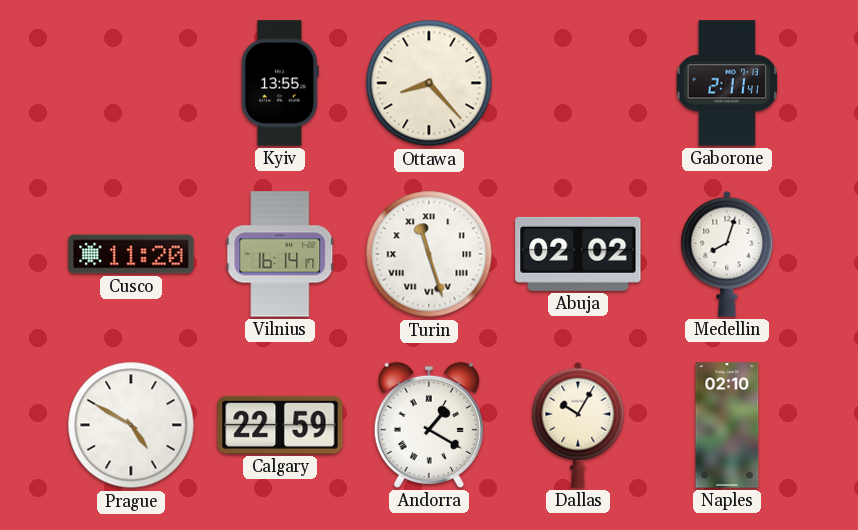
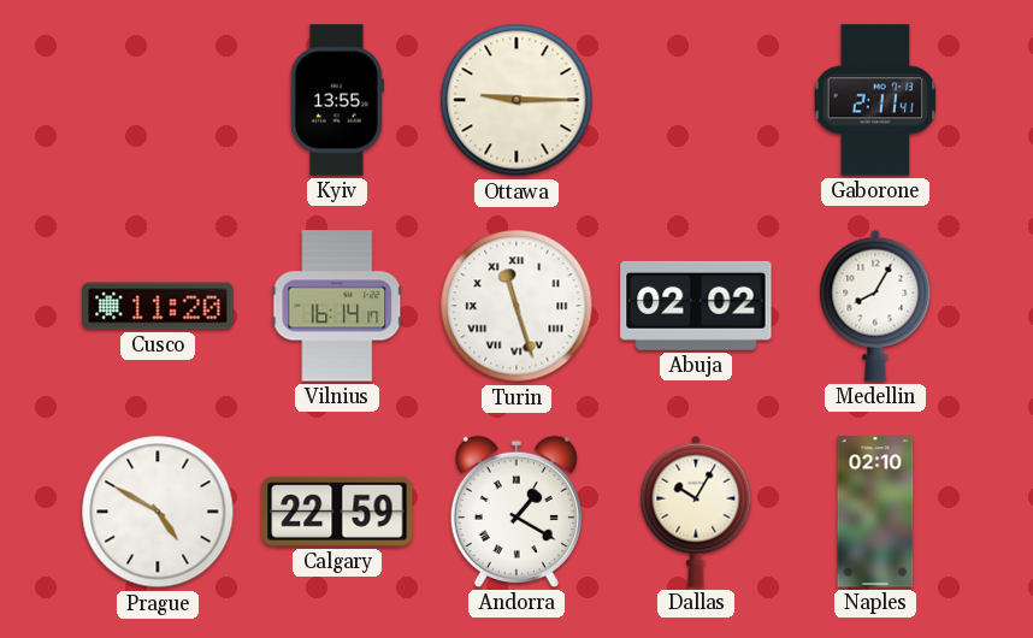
Ottawa: 8:23 -> 9:15
Medellin: 8:03 -> 8:05
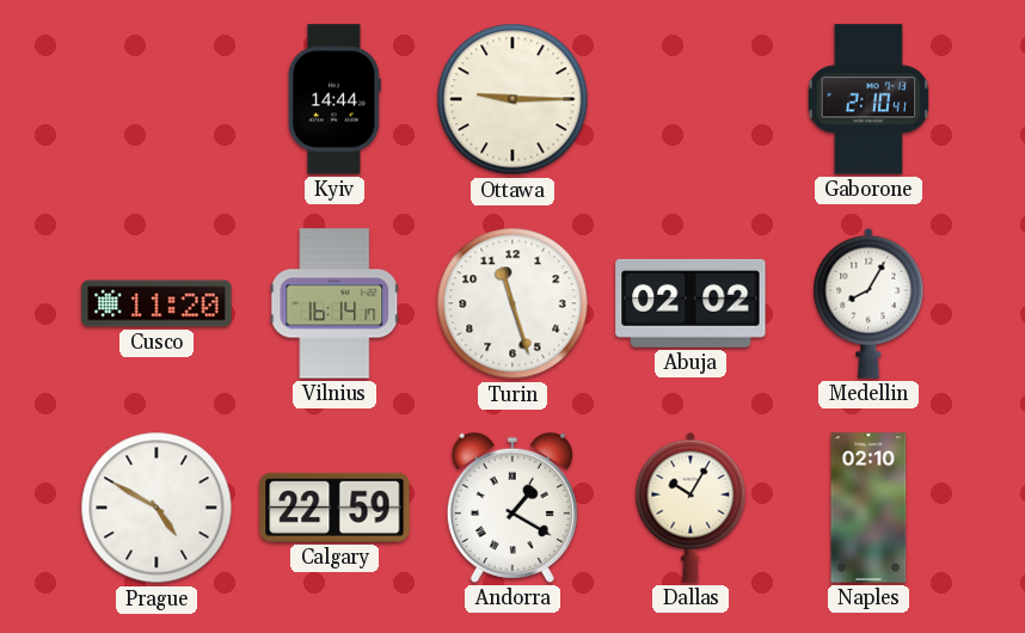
Kyiv: 13:55 -> 14:44
Gaborone: 2:11 -> 2:10
Turin numerals: Roman -> Arabic
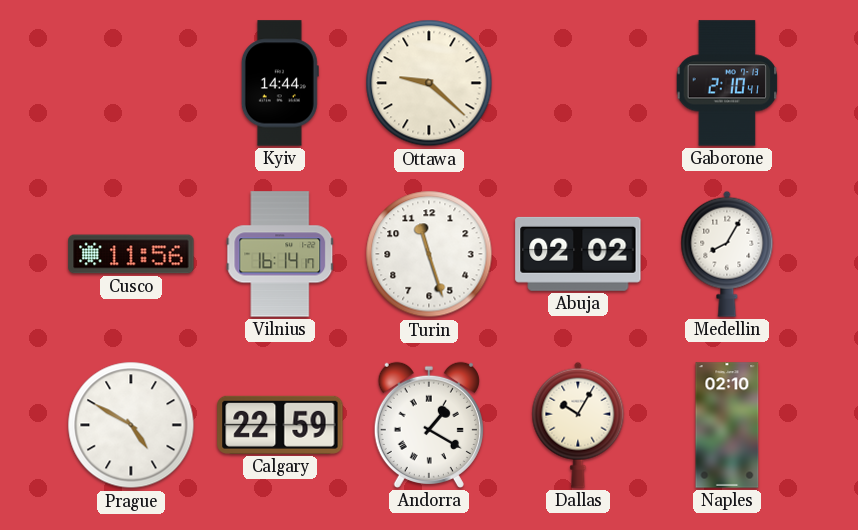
Ottawa: 9:15 -> 9:22
Cusco: 11:20 -> 11:56
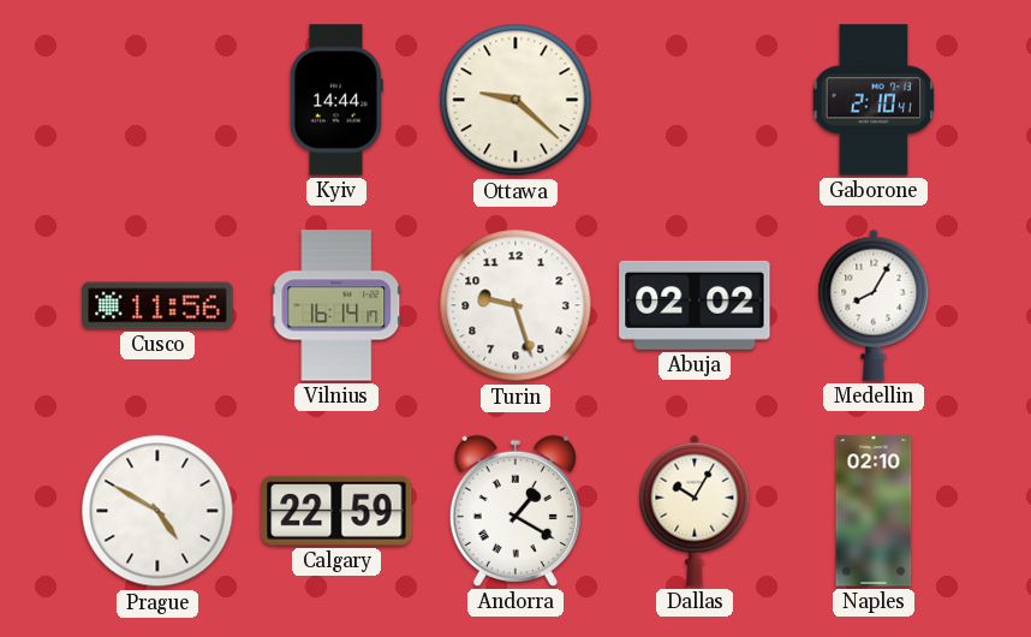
Turin: 11:27 -> 9:27
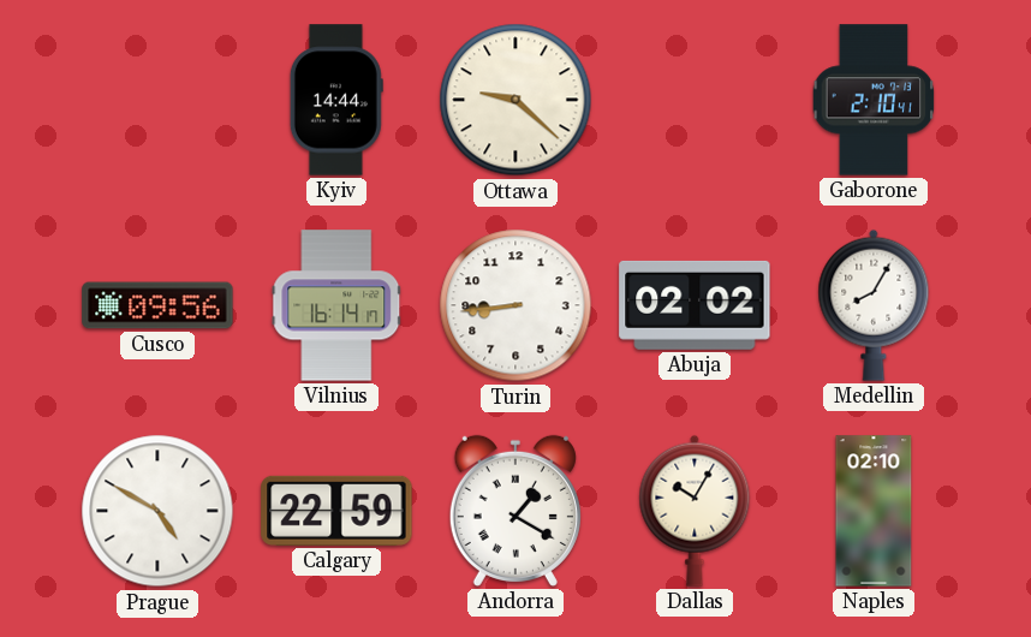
Cusco: 11:56 -> 09:56
Turin: 9:27 -> 8:44
